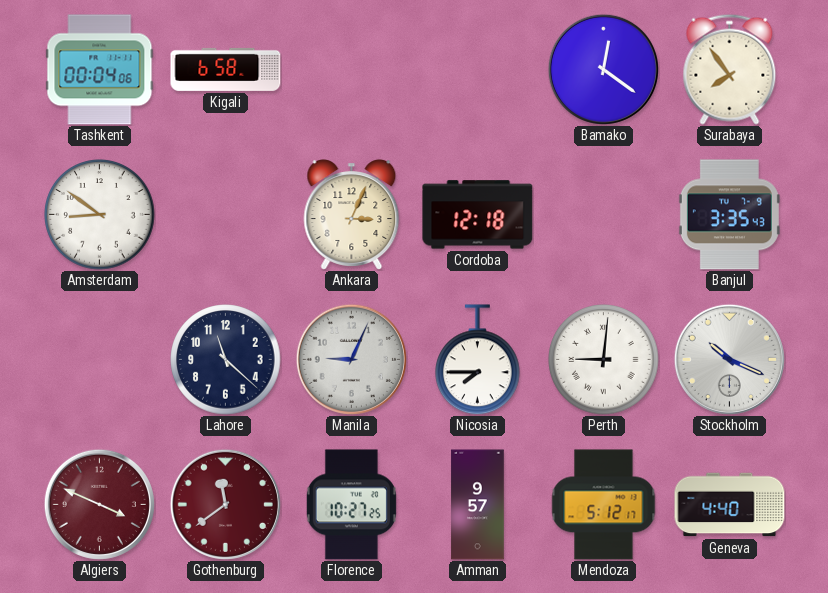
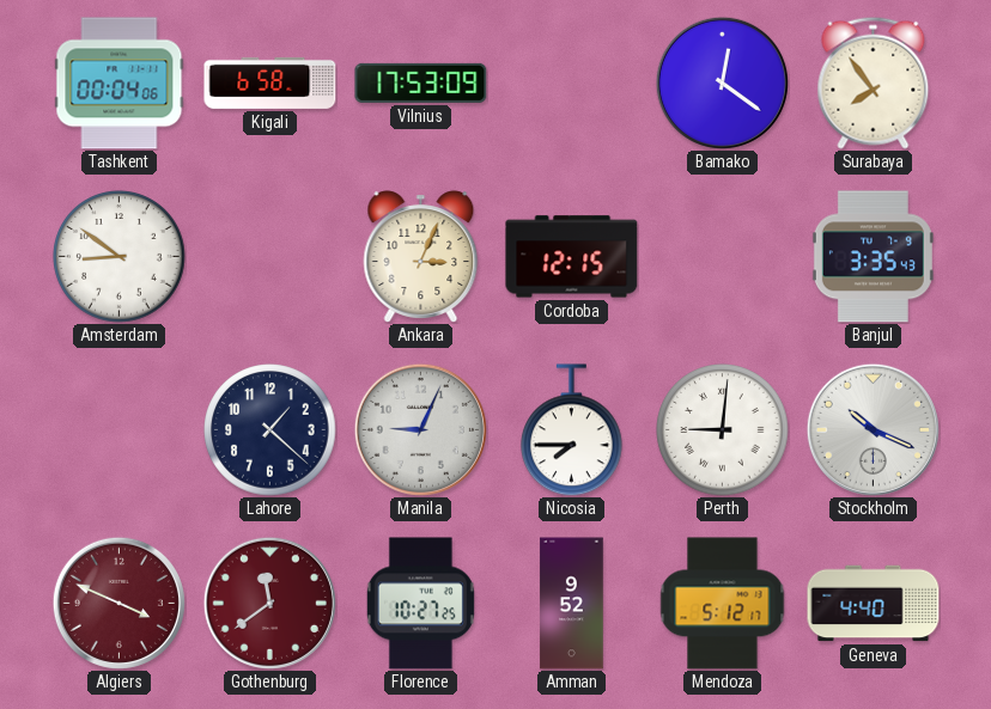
Vilnius: none -> 17:53
Cordoba: 12:18 -> 12:15
Lahore: 11:22 -> 1:22
Amman: 9:57 -> 9:52
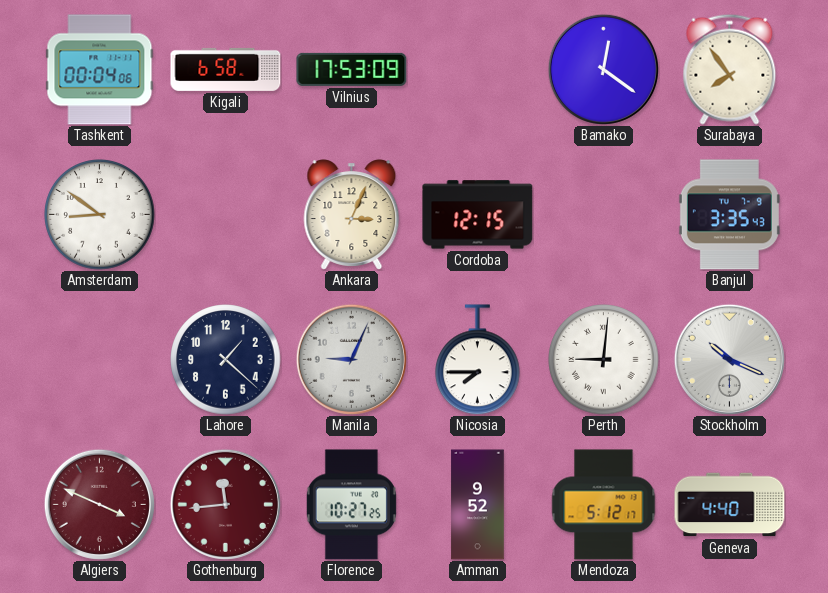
Gothenburg: 11:39 -> 11:44
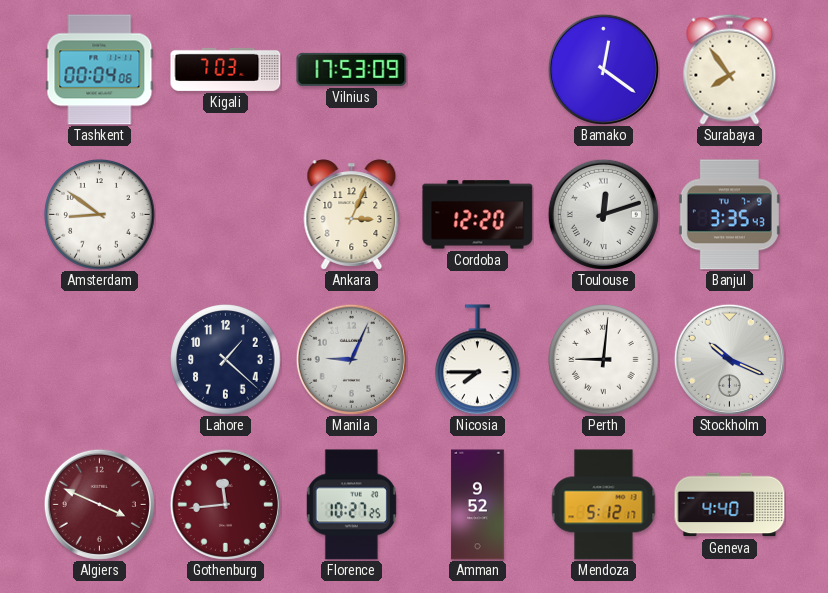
Kigali: 6:58 -> 7:03
Cordoba: 12:15 -> 12:20
Toulouse: none -> 12:12
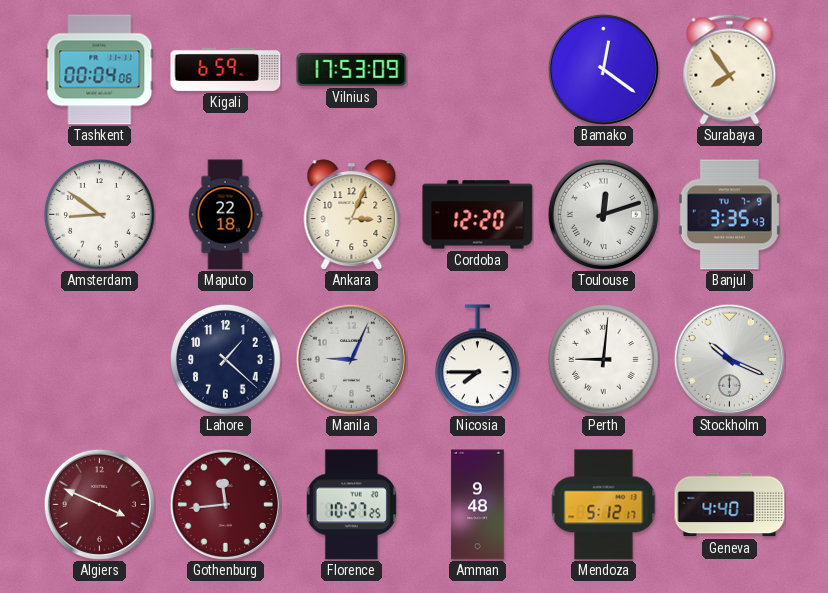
Kigali: 7:03 -> 6:59
Maputo: none -> 22:18
Amman: 9:52 -> 9:48
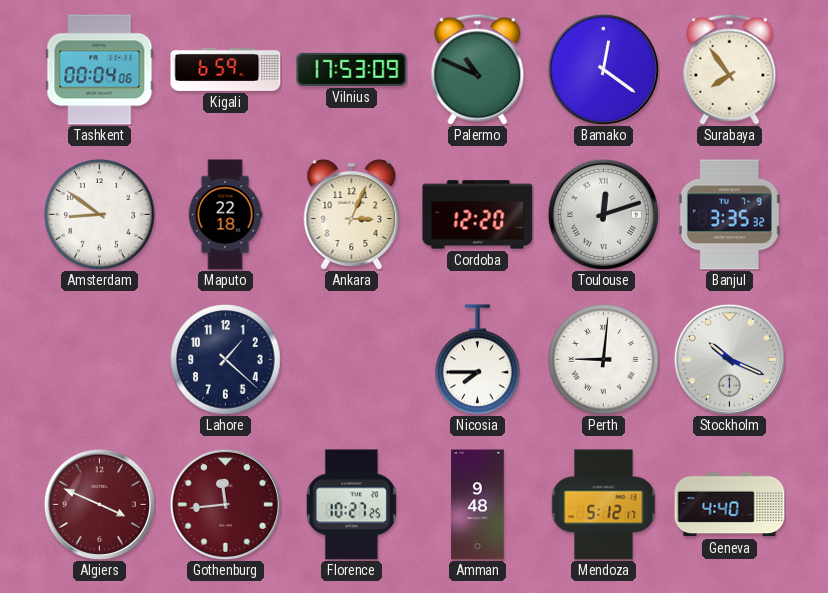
Palermo: none -> 10:49
Banjul: 3:35:43 -> 3:35:32
Manila: 9:04 -> none
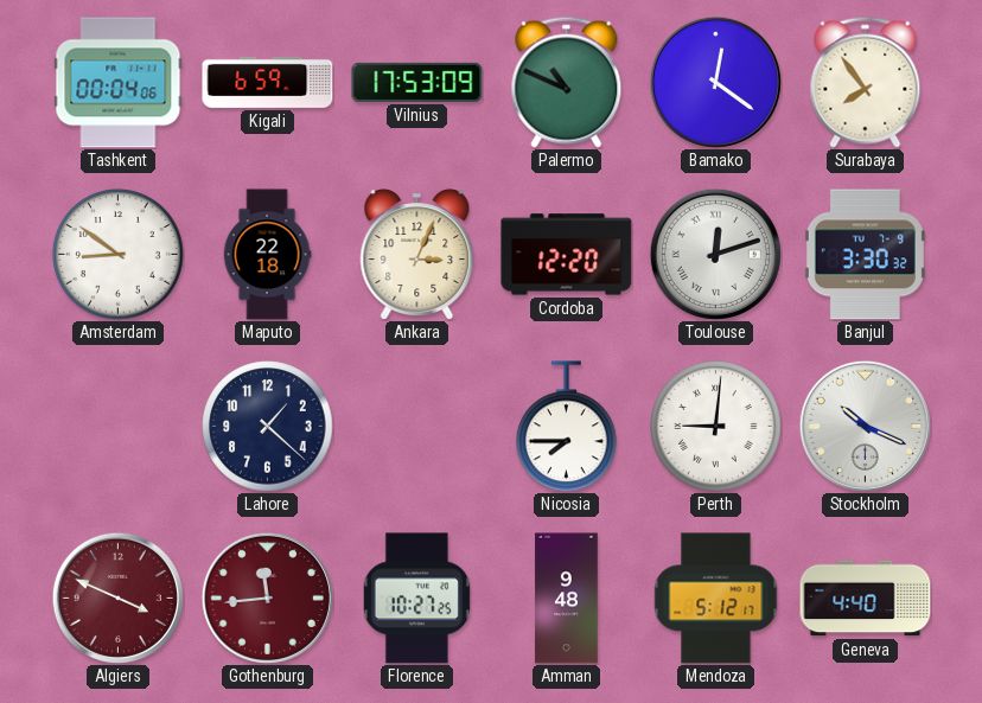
Banjul: 3:35 -> 3:30
